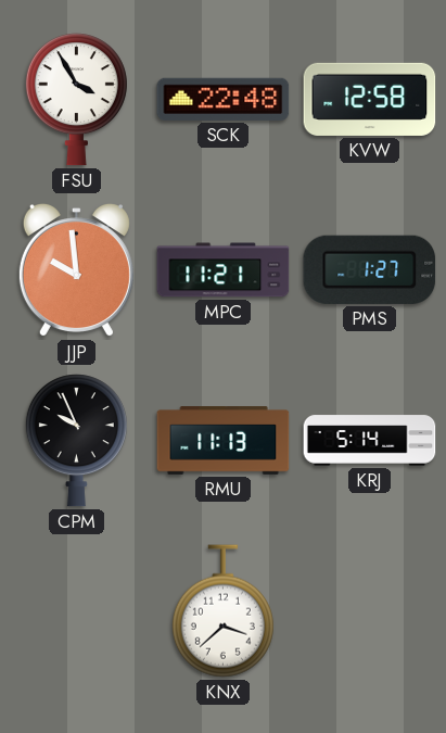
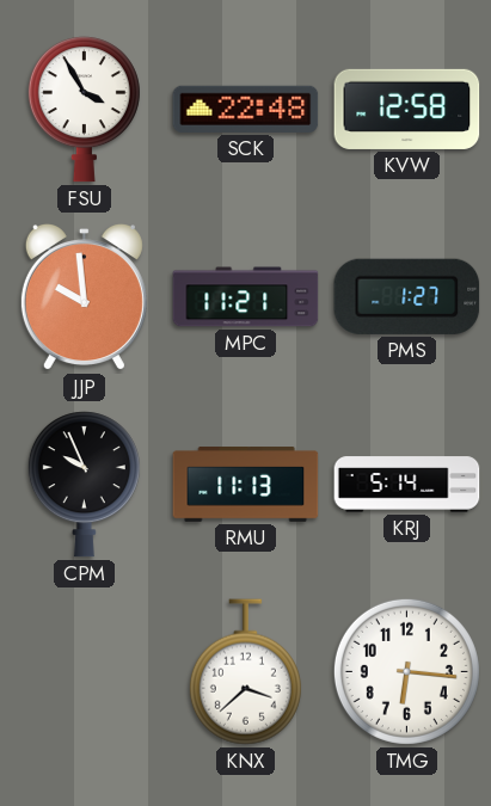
TMG: none -> 6:16
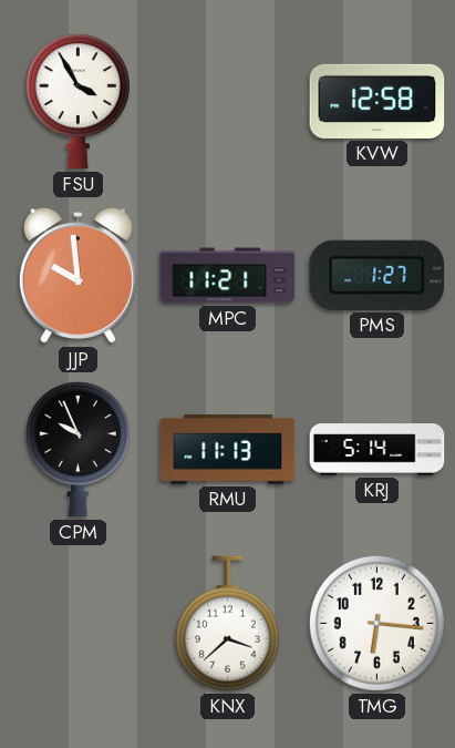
SCK: 22:48 -> none
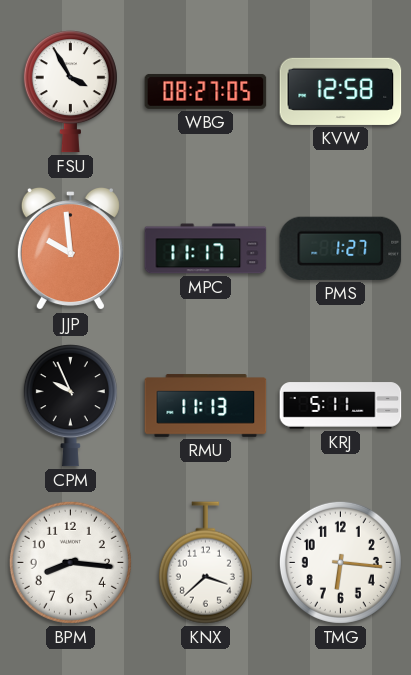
WBG: none -> 08:27
MPC: 11:21 -> 11:17
KRJ: 5:14 -> 5:11
BPM: none -> 8:16
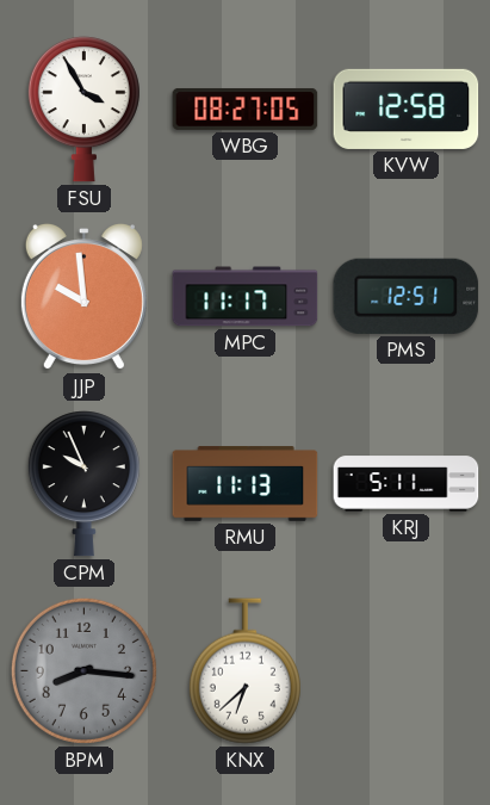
PMS: 1:27 -> 12:51
BPM dial: white -> grey
KNX: 3:38 -> 6:38
TMG: 6:16 -> none
